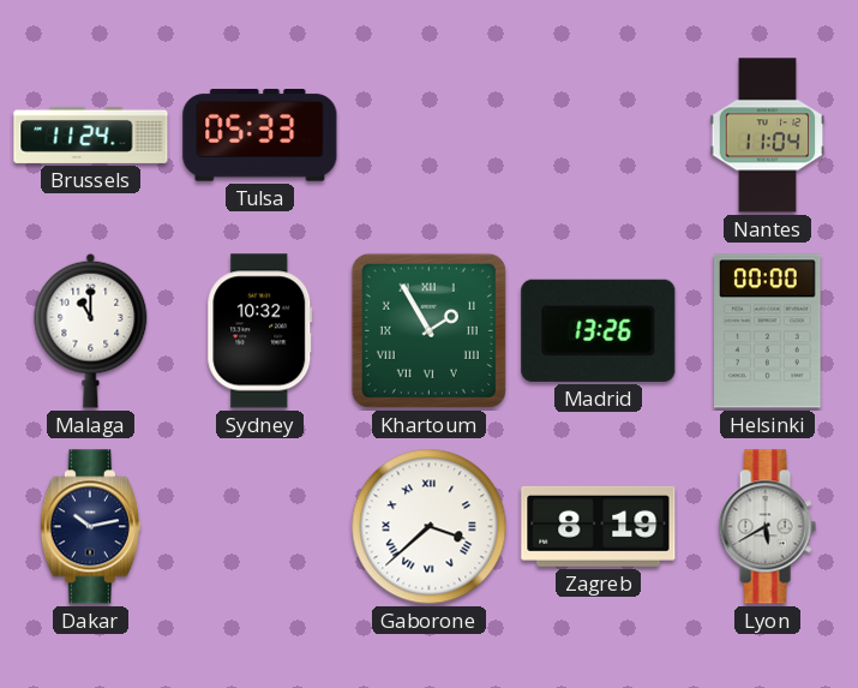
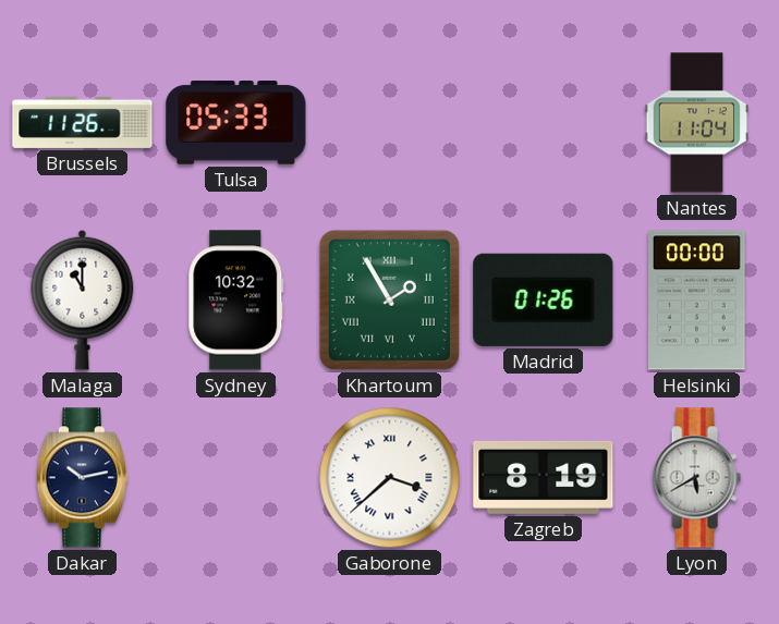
Brussels: 11:24 -> 11:26
Madrid: 13:26 -> 01:26
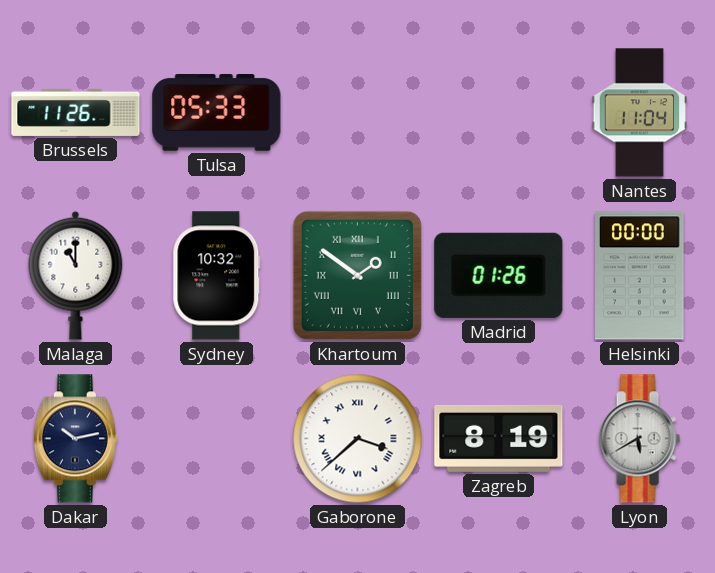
Khartoum: 1:55 -> 1:51
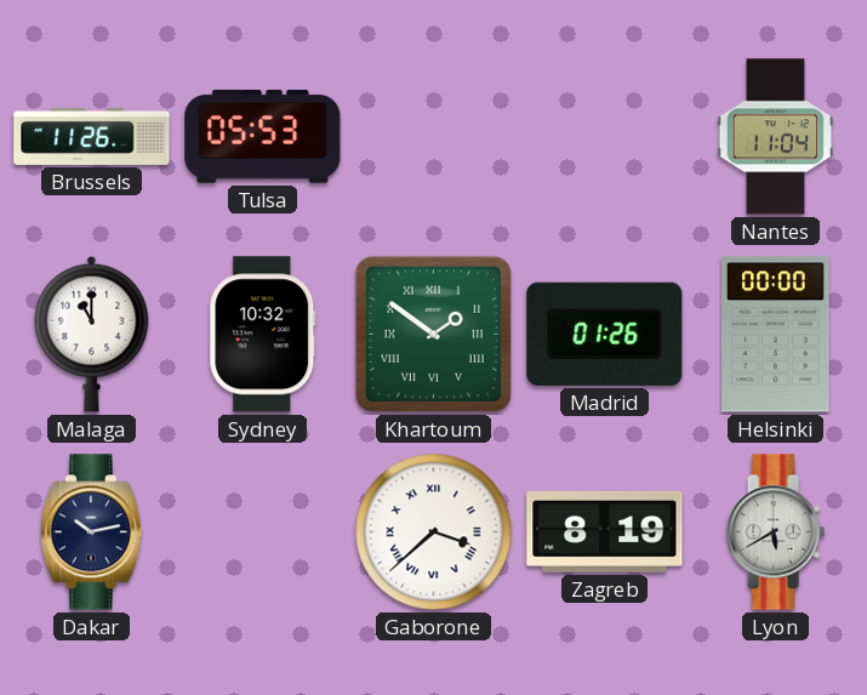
Tulsa: 05:33 -> 05:53
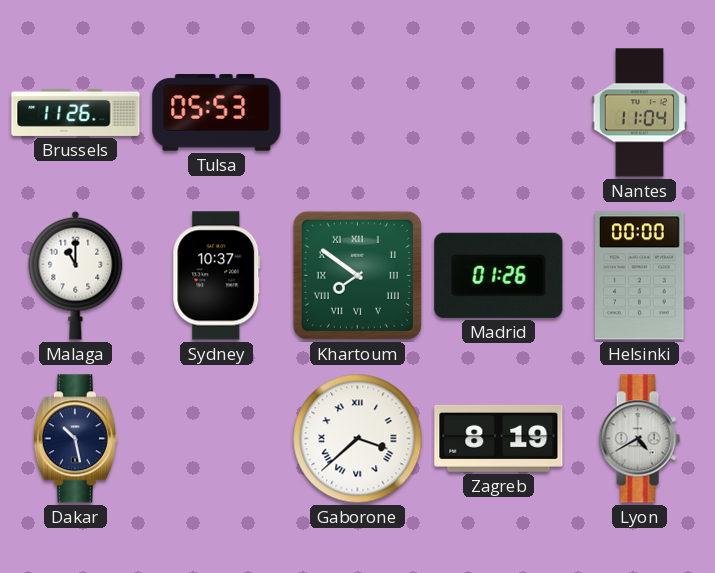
Sydney: 10:32 -> 10:37
Khartoum: 1:51 -> 7:51
Dakar: 10:13 -> 10:28
Lyon: 5:40 -> 4:40
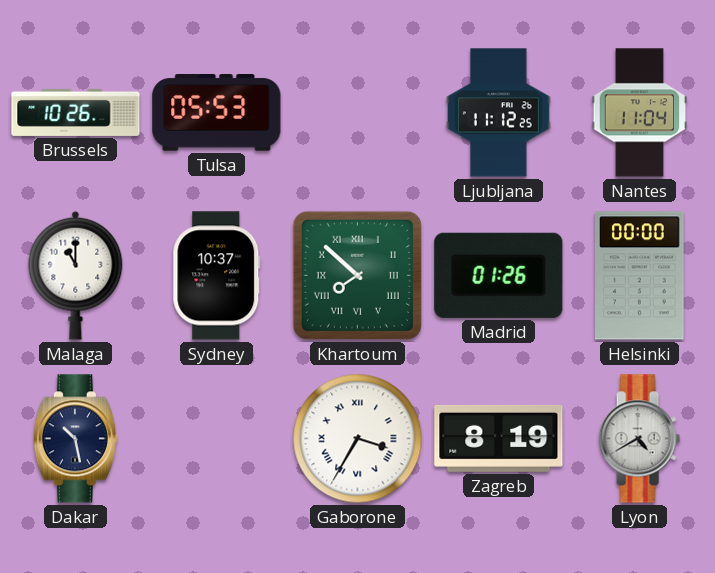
Brussels: 11:26 -> 10:26
Ljubljana: none -> 11:12
Khartoum: 7:51 -> 7:52
Gaborone: 3:38 -> 3:35
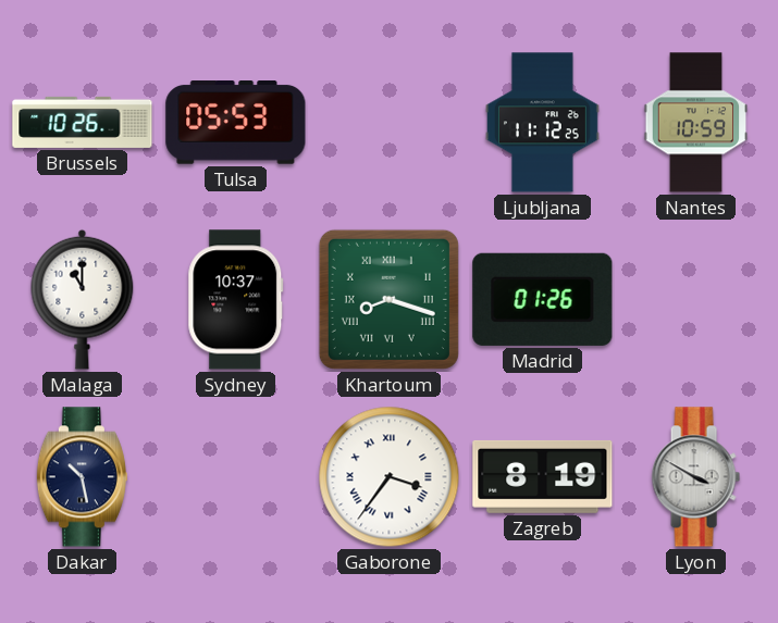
Nantes: 11:04 -> 10:59
Khartoum: 7:52 -> 8:18
Helsinki: 00:00 -> none
Gaborone: 3:35 -> 3:36
Lyon: 4:40 -> 3:50
